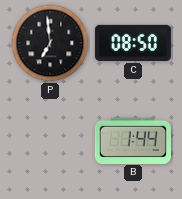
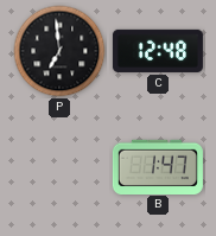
C: 08:50 -> 12:48
B: 1:44 -> 1:47
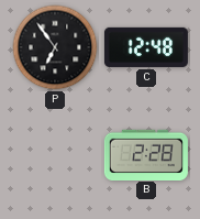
P: 6:59 -> 6:54
B: 1:47 -> 2:28
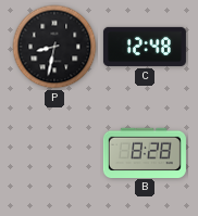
P: 6:54 -> 8:32
B: 2:28 -> 8:28
